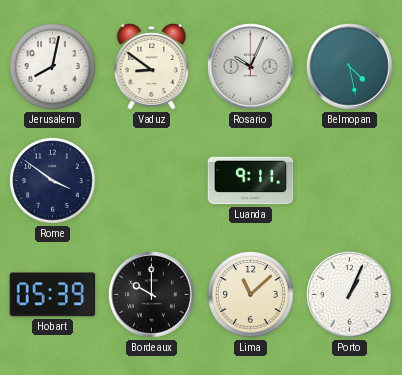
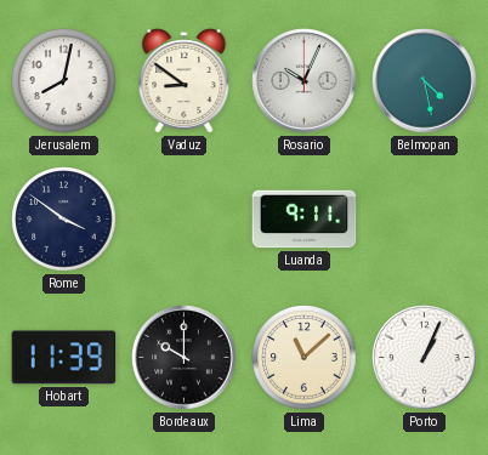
Hobart: 05:39 -> 11:39
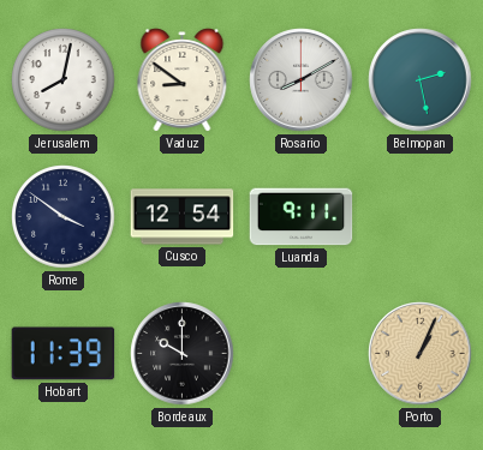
Rosario: 10:04 -> 8:10
Belmopan: 4:28 -> 2:28
Cusco: none -> 12:54
Lima: 11:08 -> none
Porto dial: white -> champagne
